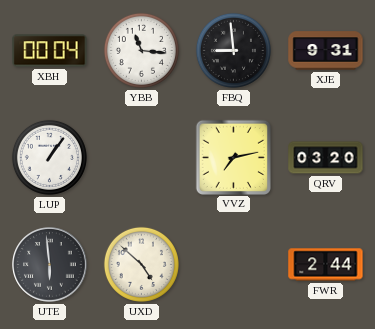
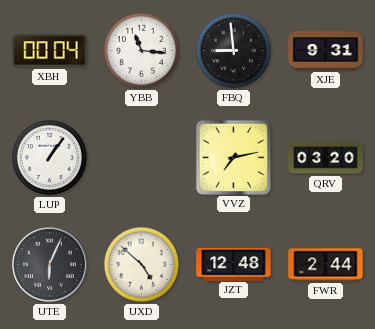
UTE: 5:59 -> 6:04
JZT: none -> 12:48
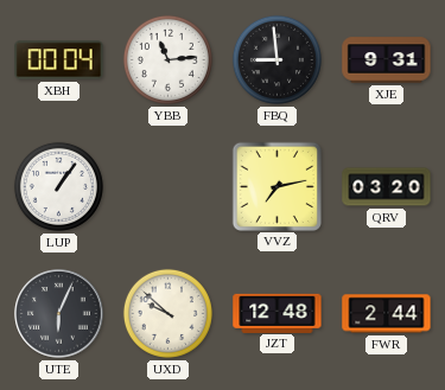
YBB: 11:16 -> 11:14
UXD: 4:52 -> 9:52
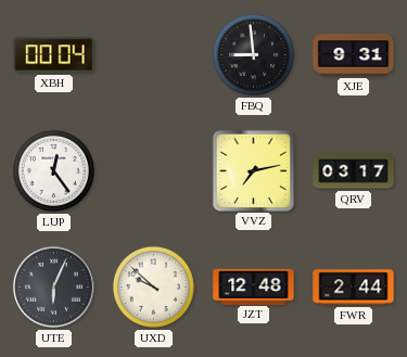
YBB: 11:14 -> none
LUP: 1:06 -> 12:24
QRV: 03:20 -> 03:17
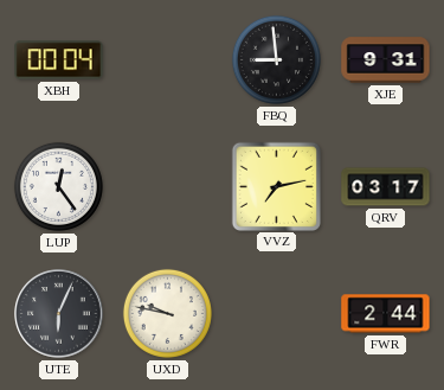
UXD: 9:52 -> 9:47
JZT: 12:48 -> none
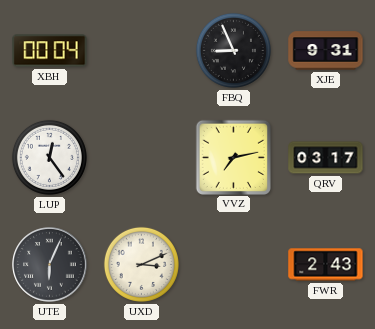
FBQ: 8:59 -> 8:56
UXD: 9:47 -> 3:11
FWR: 2:44 -> 2:43
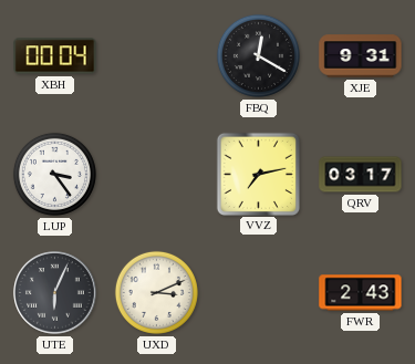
FBQ: 8:56 -> 12:20
LUP: 12:24 -> 3:24
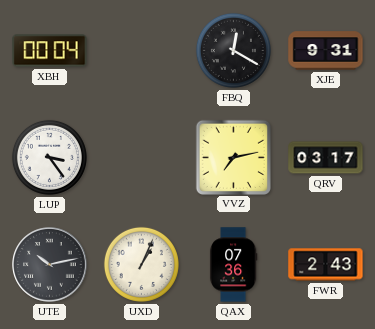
UTE: 6:04 -> 10:13
UXD: 3:11 -> 1:04
QAX: none -> 07:36
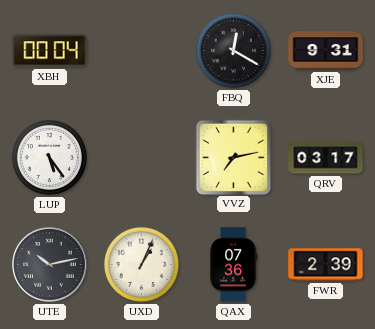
LUP: 3:24 -> 5:24
FWR: 2:43 -> 2:39
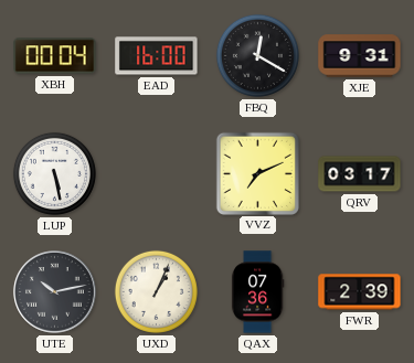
EAD: none -> 16:00
LUP: 5:24 -> 5:28
VVZ: 7:13 -> 7:11
